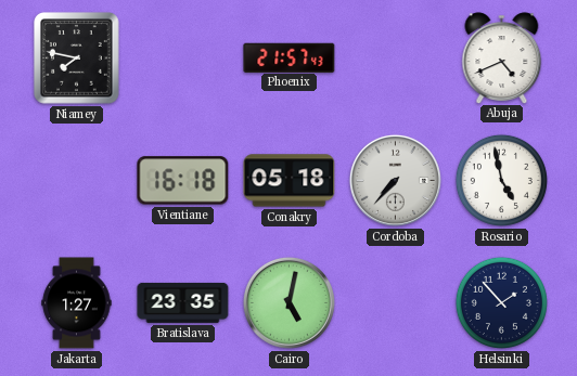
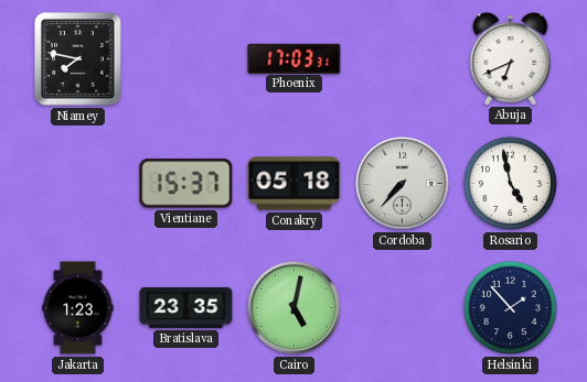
Phoenix: 21:57 -> 17:03
Abuja: 4:41 -> 6:41
Vientiane: 16:18 -> 15:37
Jakarta: 1:27 -> 1:23
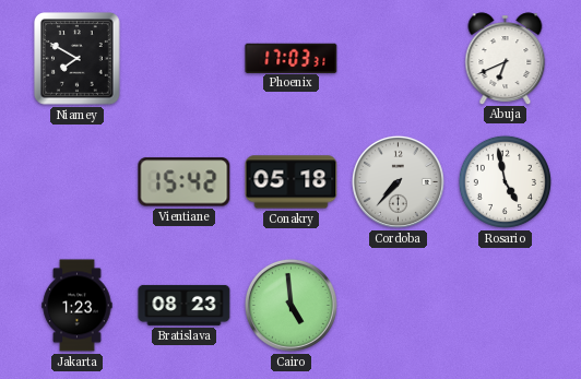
Niamey: 7:47 -> 7:50
Vientiane: 15:37 -> 15:42
Bratislava: 23:35 -> 08:23
Cairo: 5:02 -> 4:59
Helsinki: 1:53 -> none
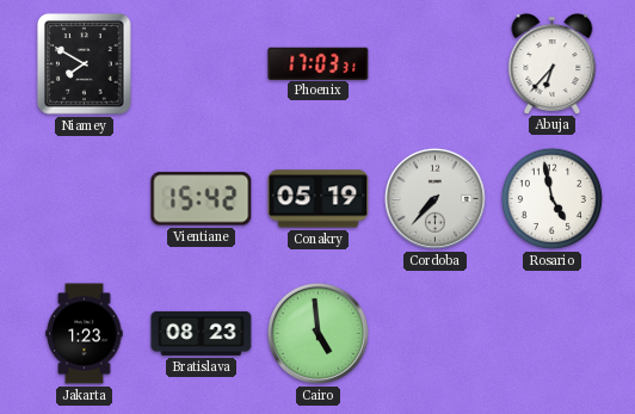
Abuja: 6:41 -> 6:37
Conakry: 05:18 -> 05:19
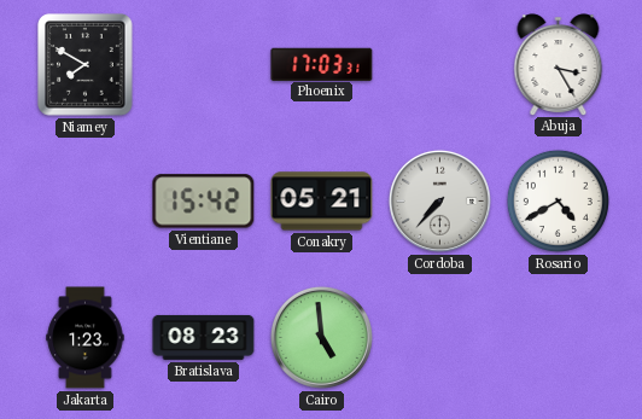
Abuja: 6:37 -> 3:25
Conakry: 05:19 -> 05:21
Rosario: 4:58 -> 4:40
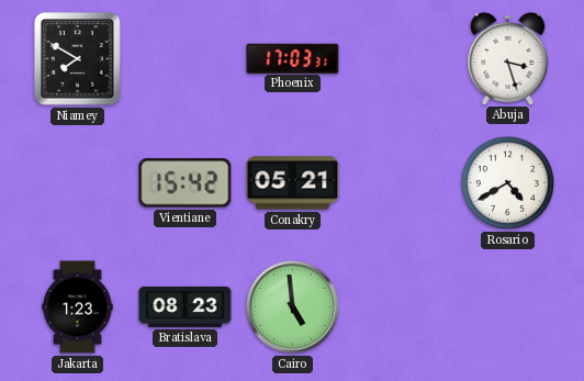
Abuja: 3:25 -> 3:27
Cordoba: 7:37 -> none
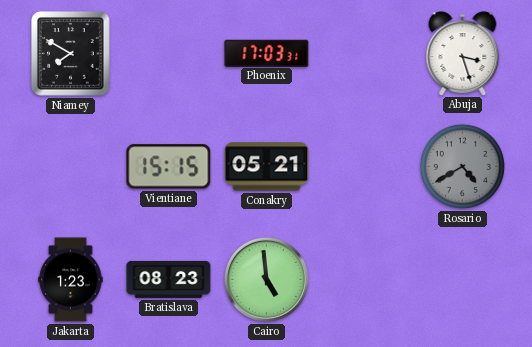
Vientiane: 15:42 -> 15:15
Rosario dial: white -> grey
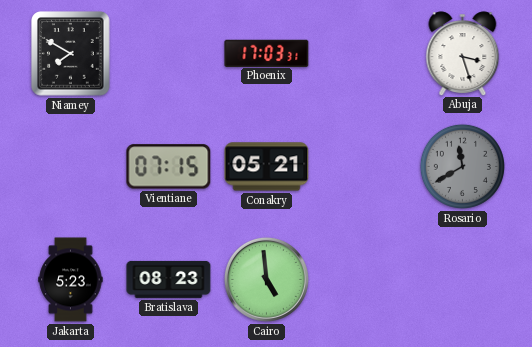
Vientiane: 15:15 -> 07:15
Rosario: 4:40 -> 11:40
Jakarta: 1:23 -> 5:23
